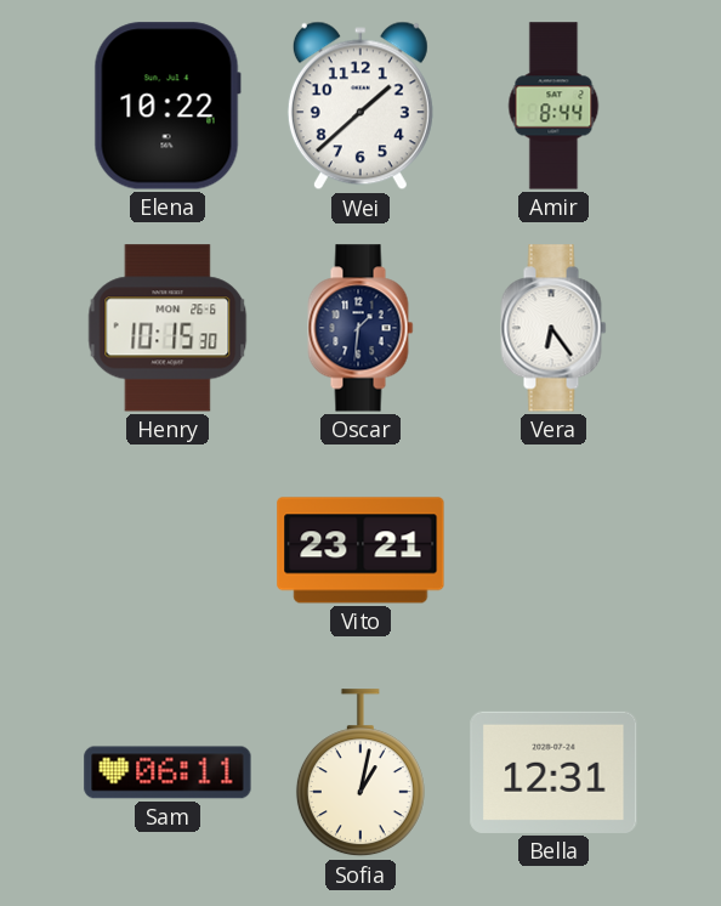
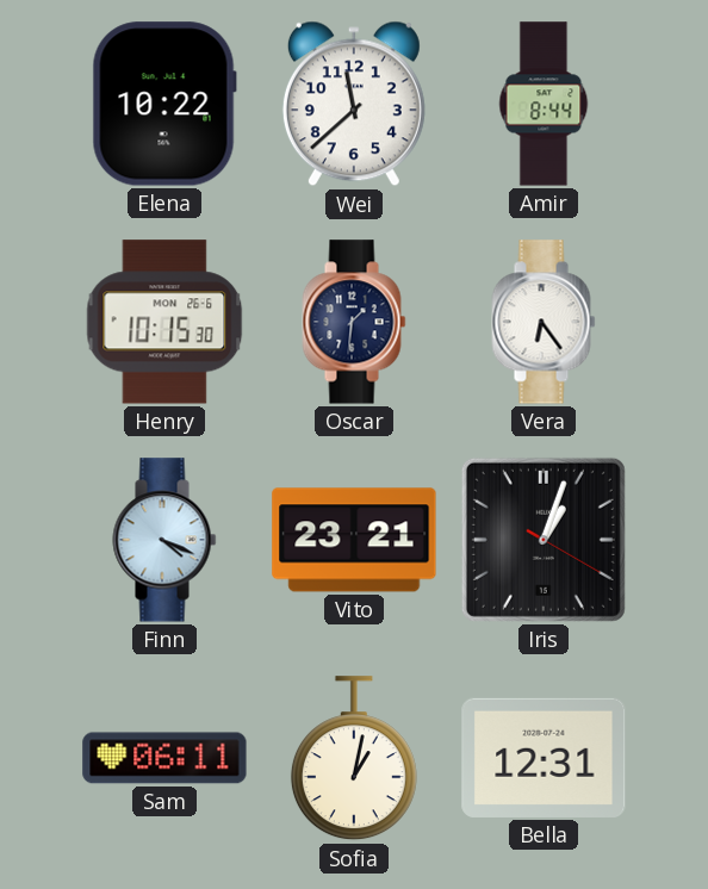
Wei: 1:38 -> 11:38
Finn: none -> 4:19
Iris: none -> 1:03
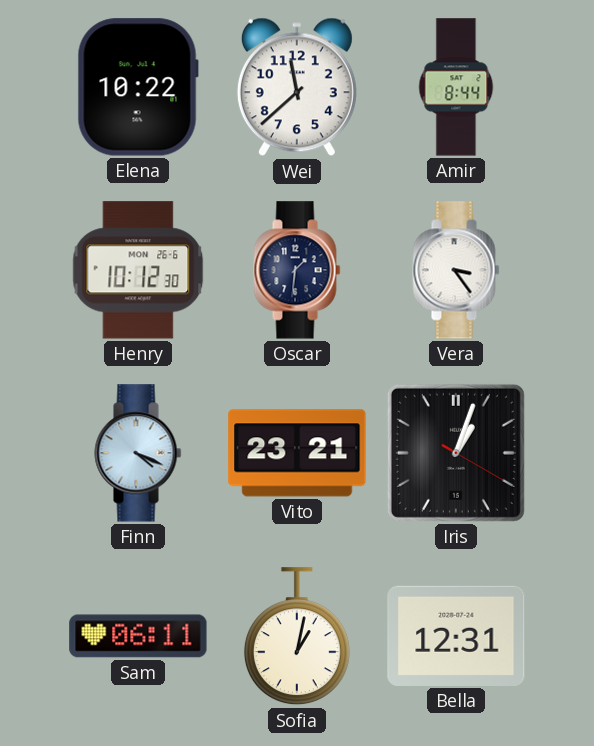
Henry: 10:15 -> 10:12
Vera: 6:24 -> 3:24
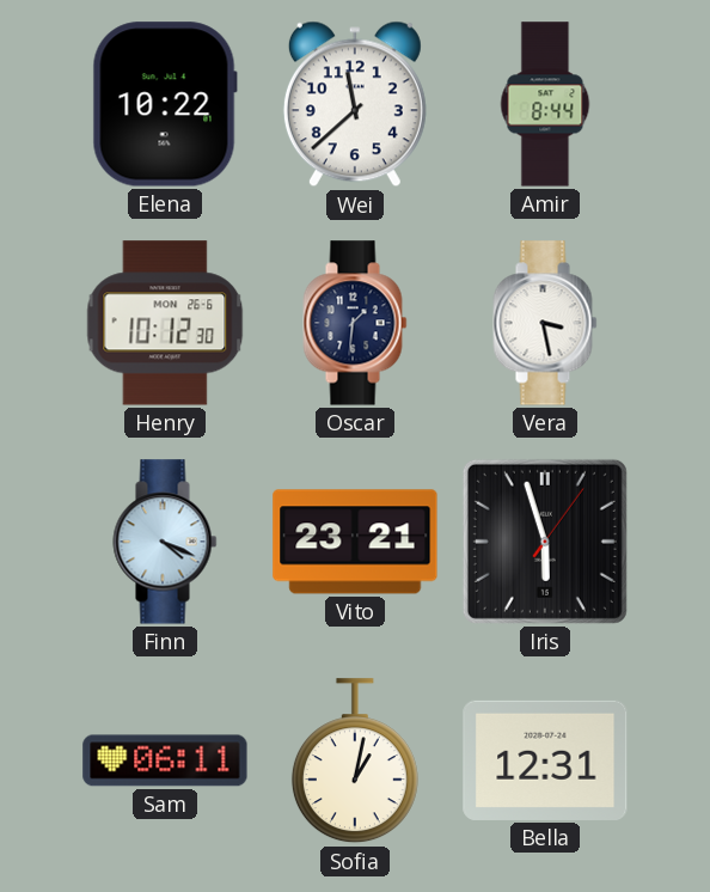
Vera: 3:24 -> 3:28
Iris: 1:03 -> 5:57
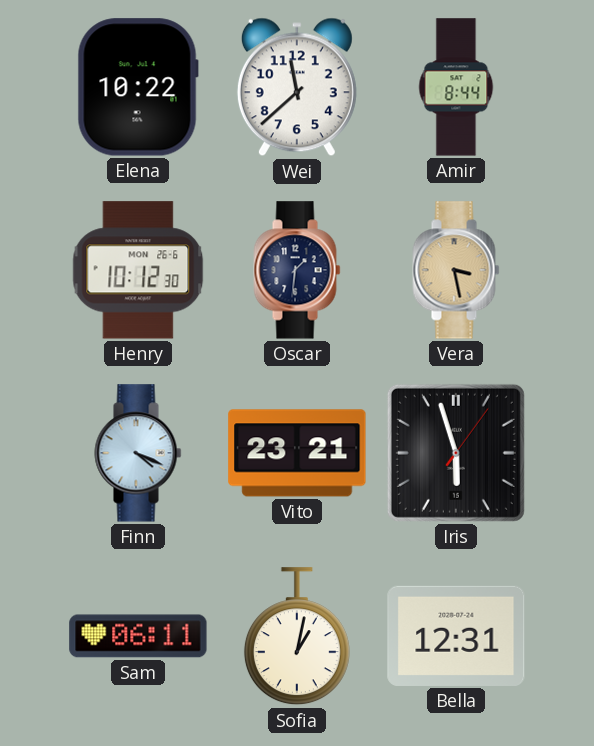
Vera dial: white -> champagne
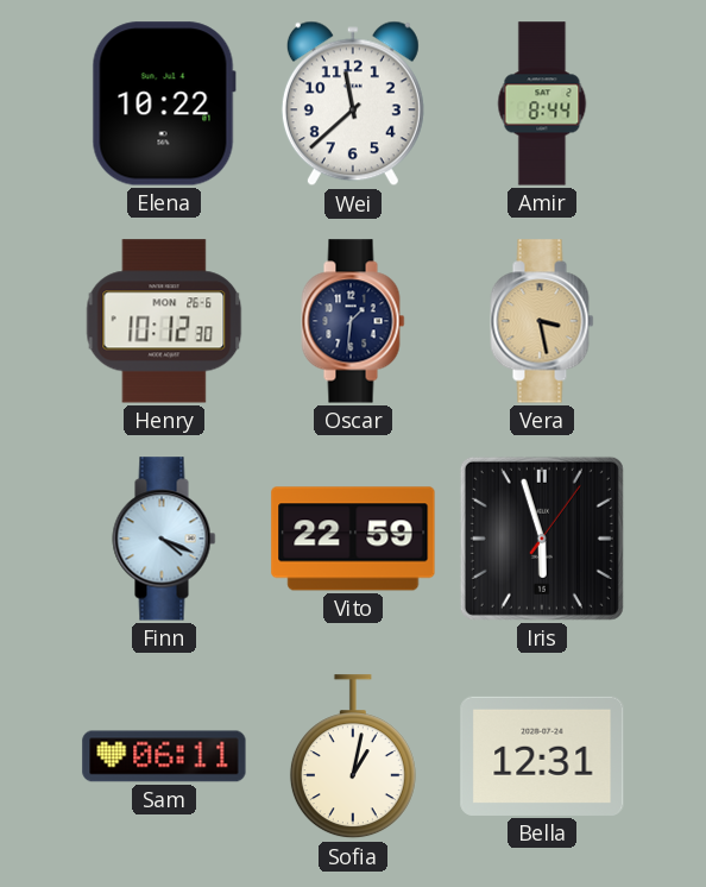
Vito: 23:21 -> 22:59
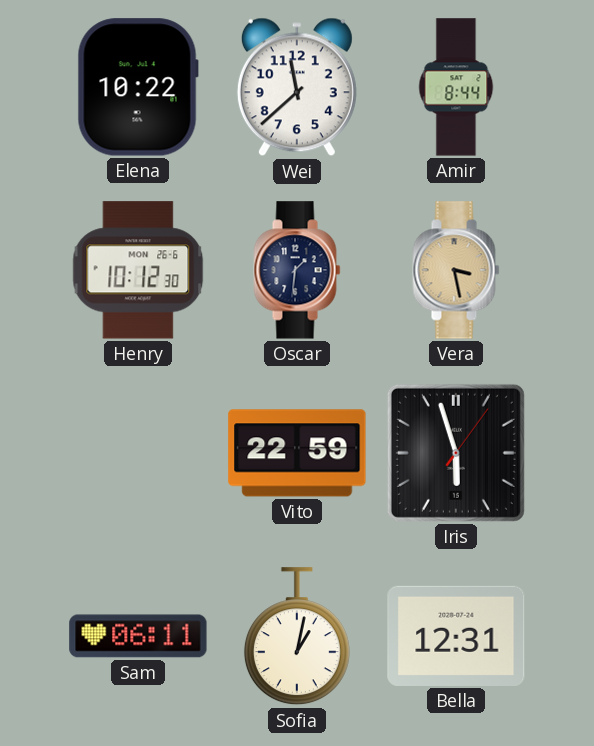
Finn: 4:19 -> none
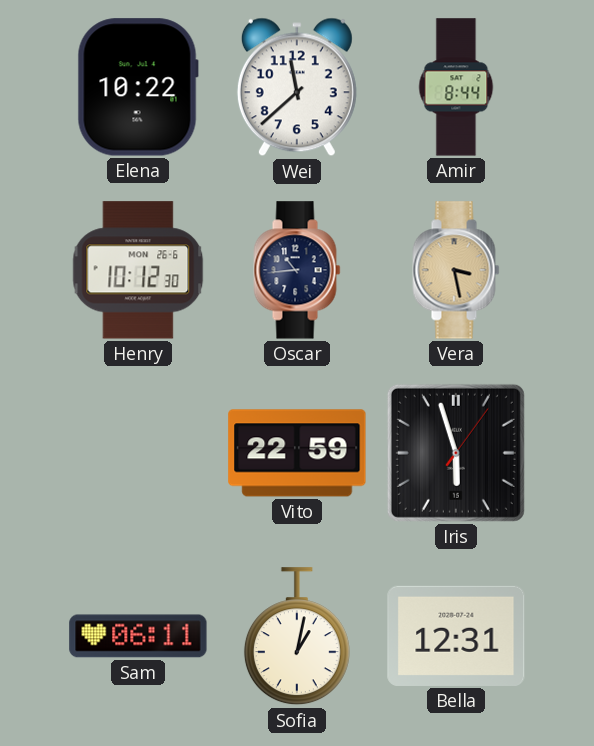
Oscar: 1:31 -> 10:44
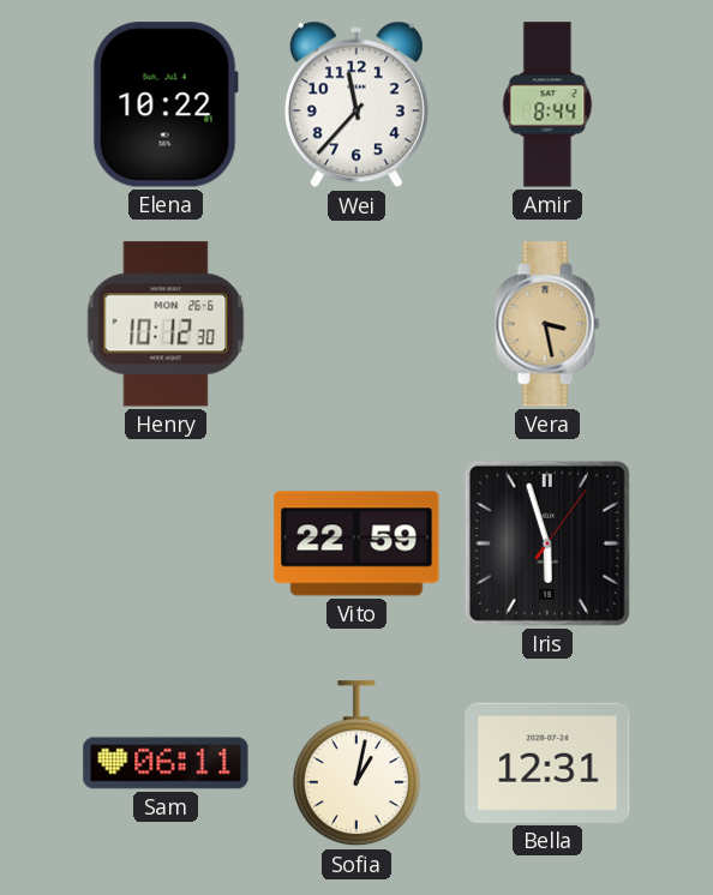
Wei: 11:38 -> 11:37
Oscar: 10:44 -> none
